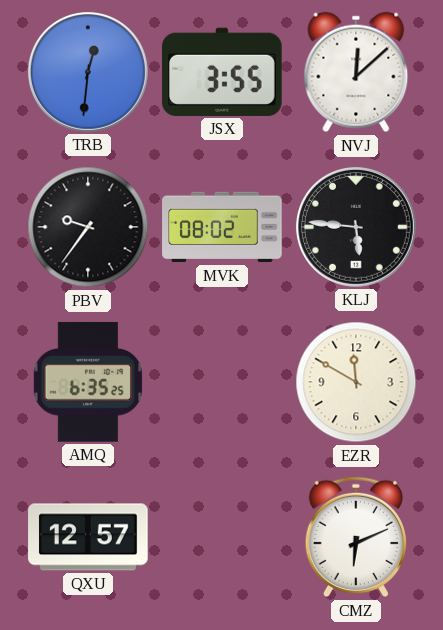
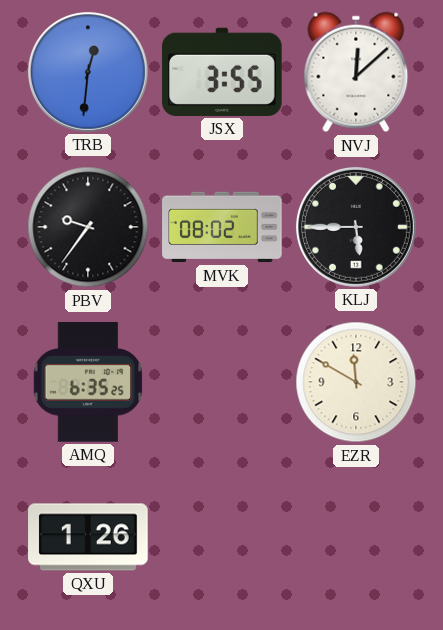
KLJ: 5:46 -> 5:45
QXU: 12:57 -> 1:26
CMZ: 6:11 -> none
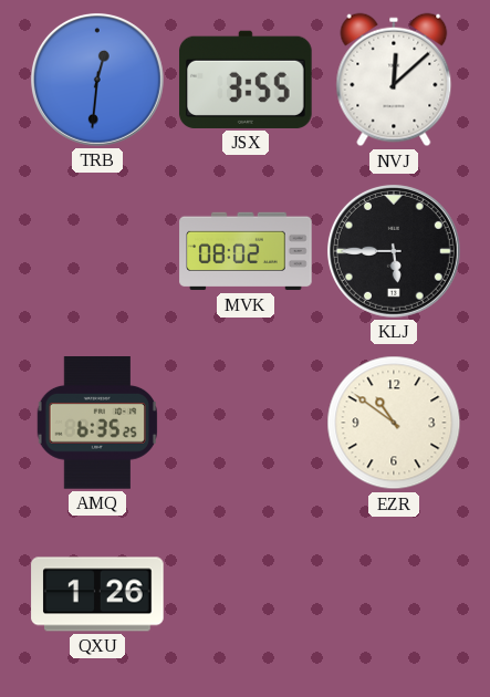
PBV: 9:36 -> none
EZR: 11:50 -> 10:51
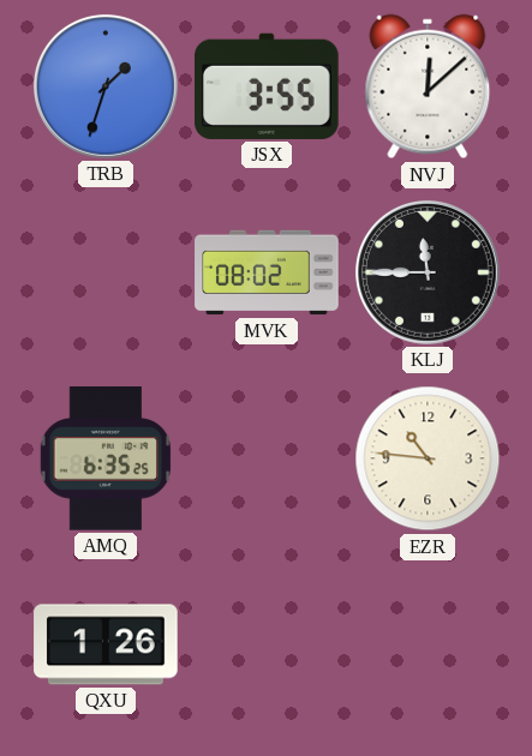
TRB: 12:31 -> 1:33
KLJ: 5:45 -> 11:45
EZR: 10:51 -> 10:46
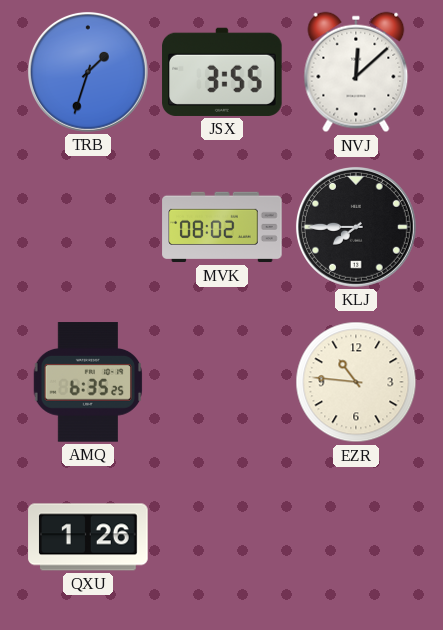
KLJ: 11:45 -> 7:45
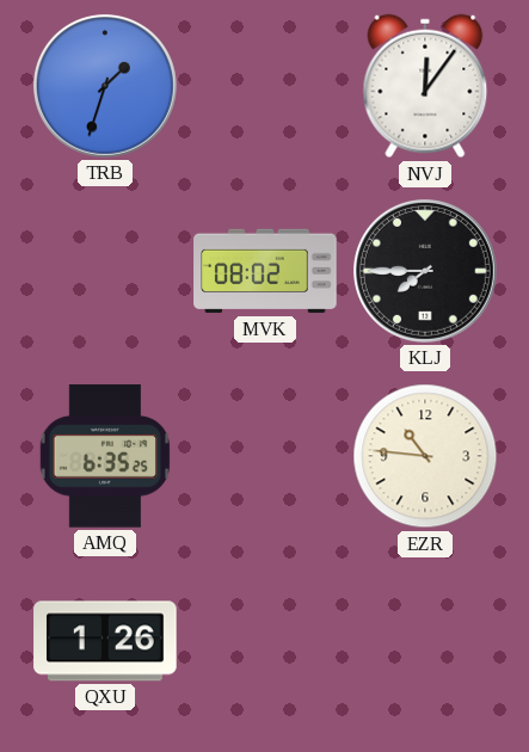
JSX: 3:55 -> none
NVJ: 12:08 -> 12:06
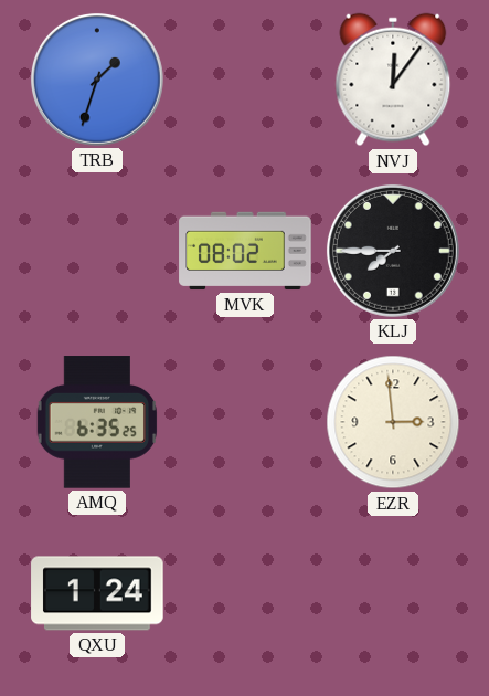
EZR: 10:46 -> 2:59
QXU: 1:26 -> 1:24
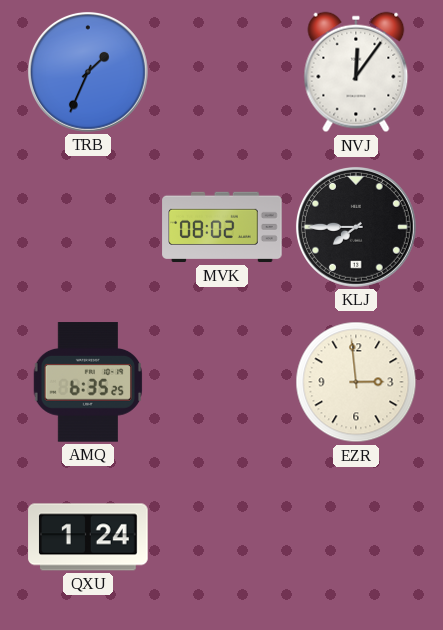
TRB: 1:33 -> 1:34
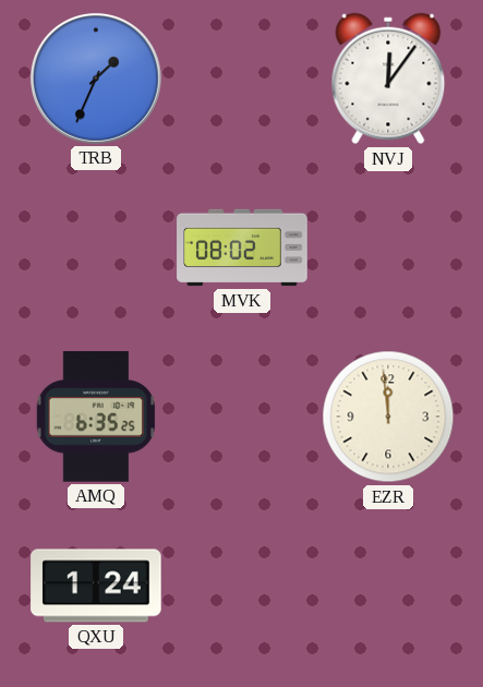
KLJ: 7:45 -> none
EZR: 2:59 -> 11:59
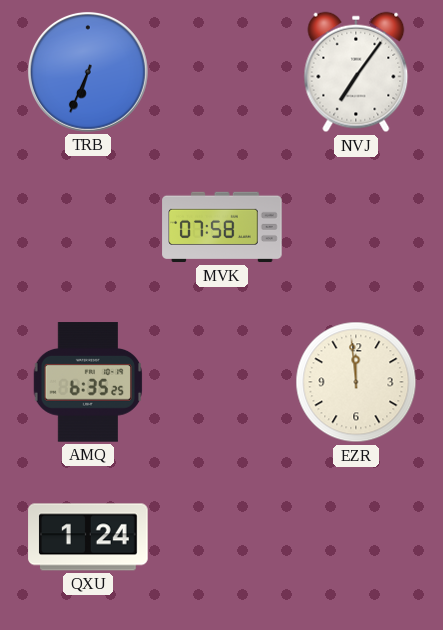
TRB: 1:34 -> 6:34
NVJ: 12:06 -> 7:06
MVK: 08:02 -> 07:58
